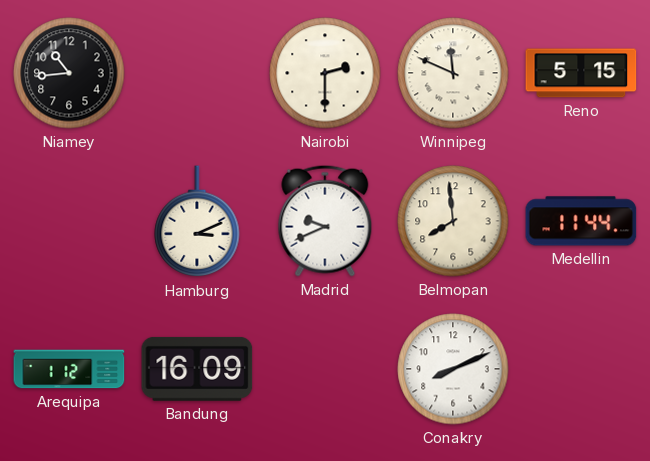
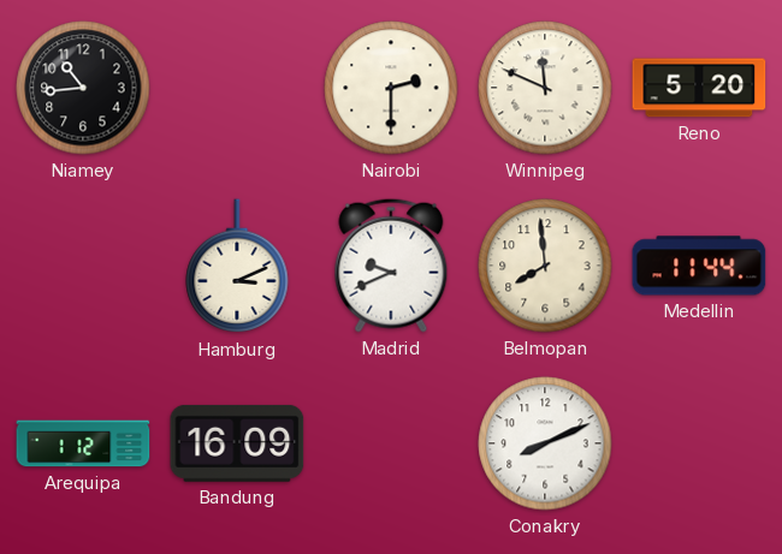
Reno: 5:15 -> 5:20
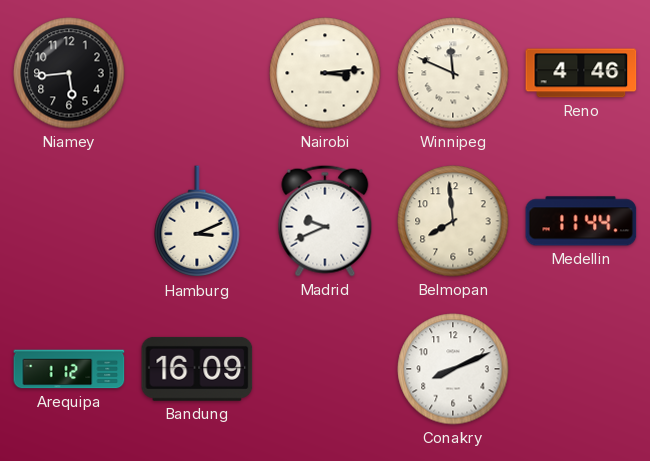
Niamey: 10:44 -> 5:44
Nairobi: 2:30 -> 3:14
Reno: 5:20 -> 4:46
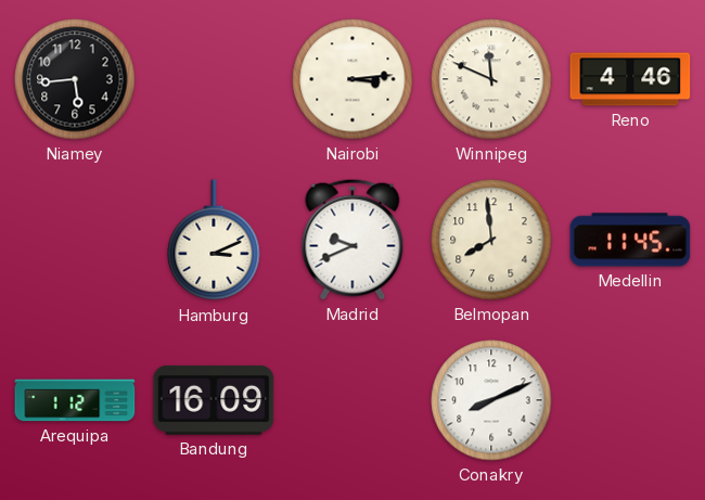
Medellin: 11:44 -> 11:45
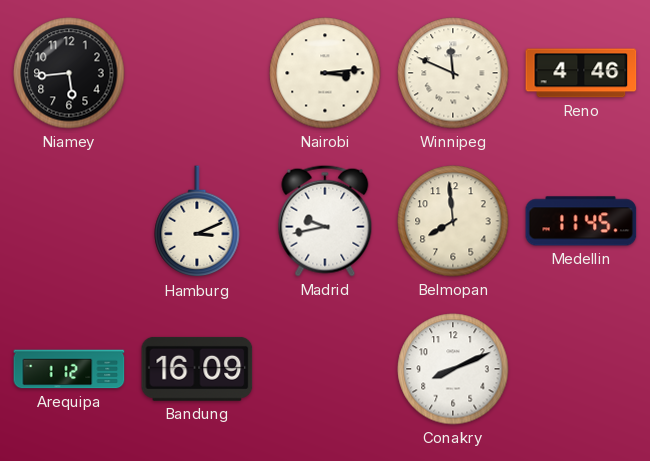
Madrid: 9:41 -> 9:43
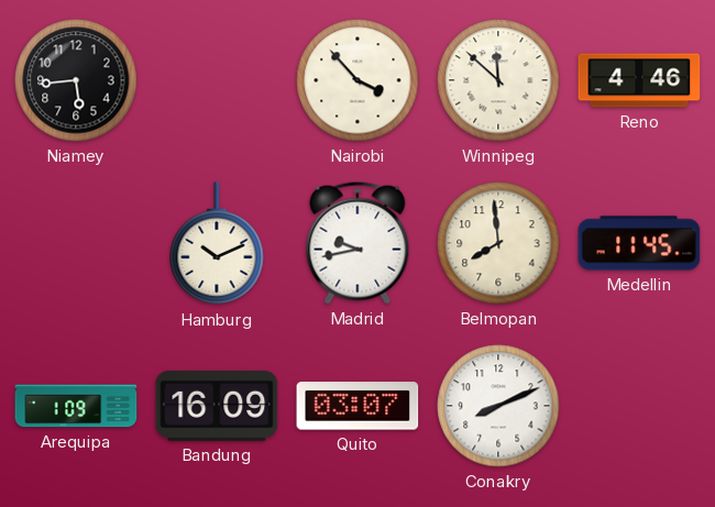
Nairobi: 3:14 -> 3:53
Winnipeg: 11:49 -> 11:52
Hamburg: 3:11 -> 10:11
Arequipa: 1:12 -> 1:09
Quito: none -> 03:07
